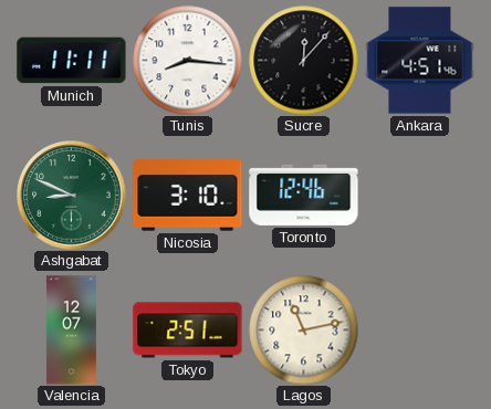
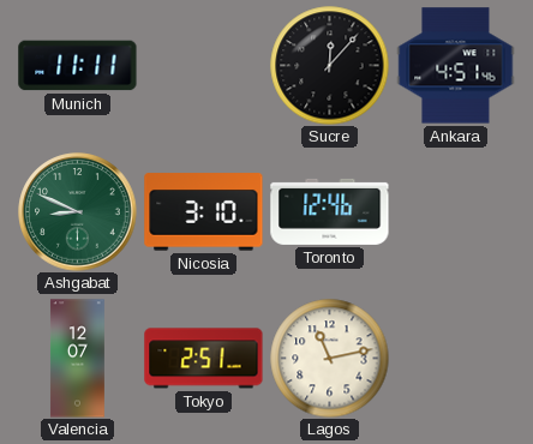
Tunis: 8:16 -> none
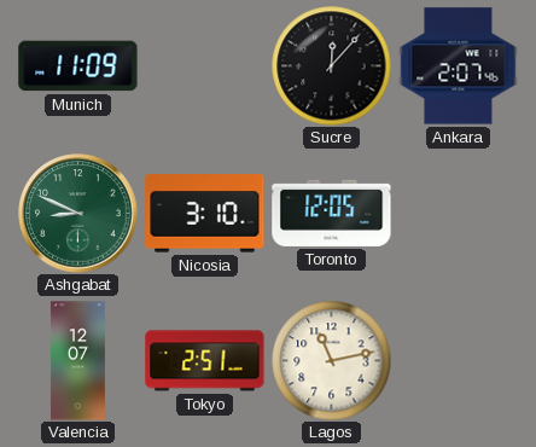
Munich: 11:11 -> 11:09
Ankara: 4:51 -> 2:07
Toronto: 12:46 -> 12:05
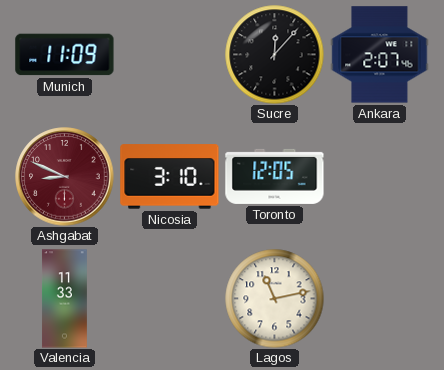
Ashgabat dial: green -> burgundy
Valencia: 12:07 -> 11:33
Tokyo: 2:51 -> none
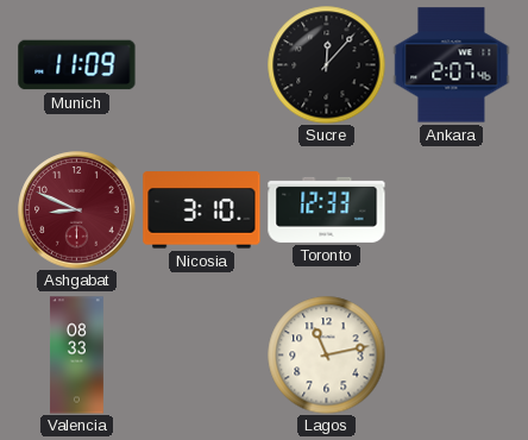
Toronto: 12:05 -> 12:33
Valencia: 11:33 -> 08:33
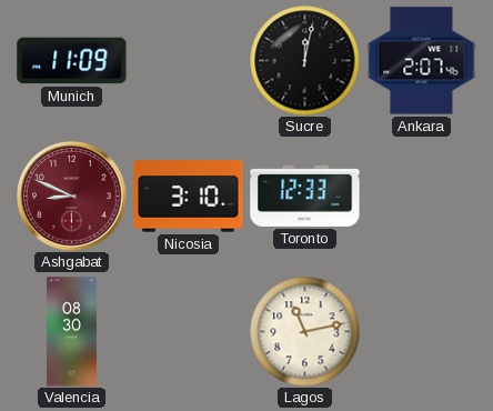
Sucre: 12:07 -> 12:02
Valencia: 08:33 -> 08:30
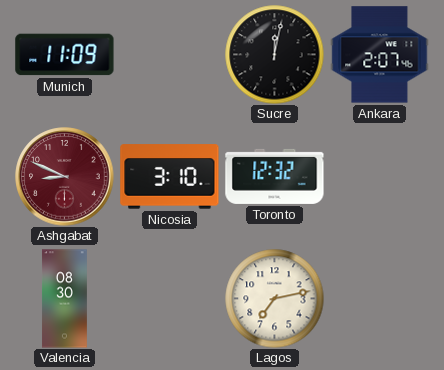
Toronto: 12:33 -> 12:32
Lagos: 11:13 -> 7:13
